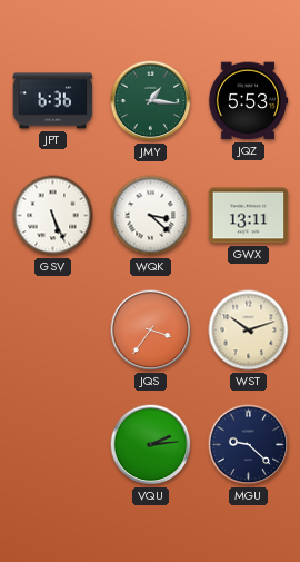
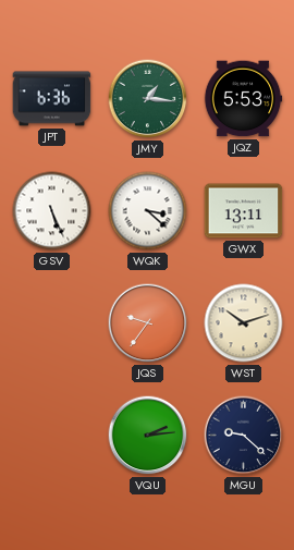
JQS: 3:36 -> 9:36
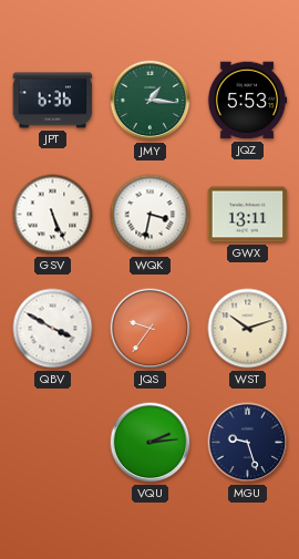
WQK: 3:22 -> 3:32
QBV: none -> 3:50
MGU: 9:22 -> 9:27
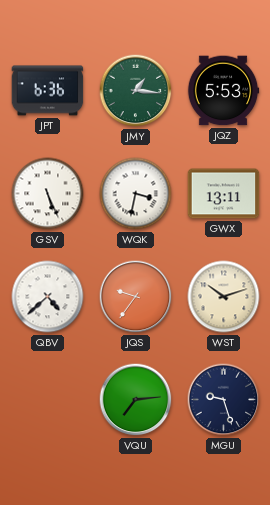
QBV: 3:50 -> 4:38
VQU: 2:14 -> 7:14
